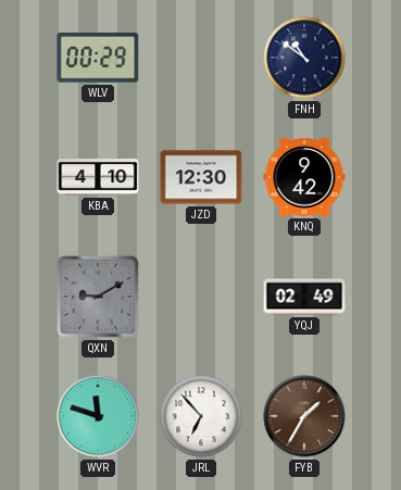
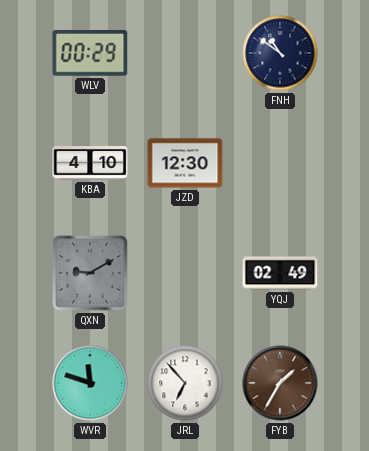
KNQ: 9:42 -> none
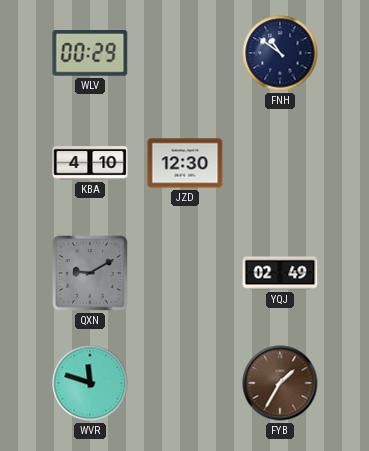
JRL: 6:53 -> none
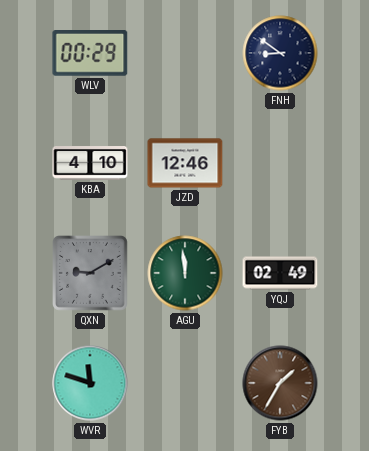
FNH: 10:51 -> 8:51
JZD: 12:30 -> 12:46
AGU: none -> 11:59
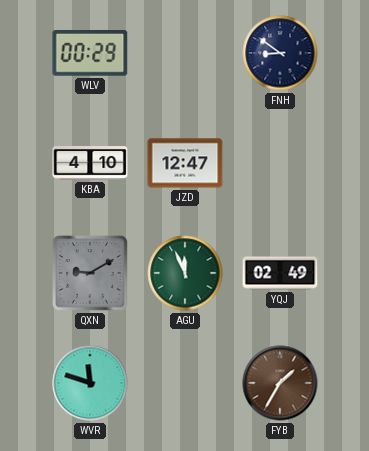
JZD: 12:46 -> 12:47
AGU: 11:59 -> 11:56
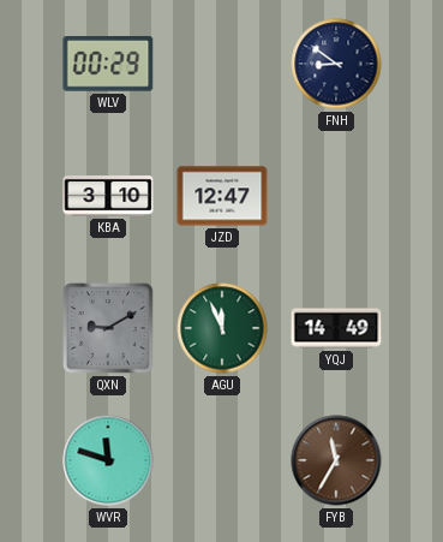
KBA: 4:10 -> 3:10
YQJ: 02:49 -> 14:49
FYB: 1:35 -> 11:35
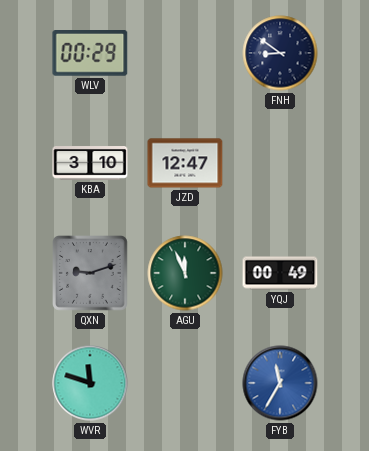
QXN: 9:10 -> 9:12
YQJ: 14:49 -> 00:49
FYB dial: brown -> blue
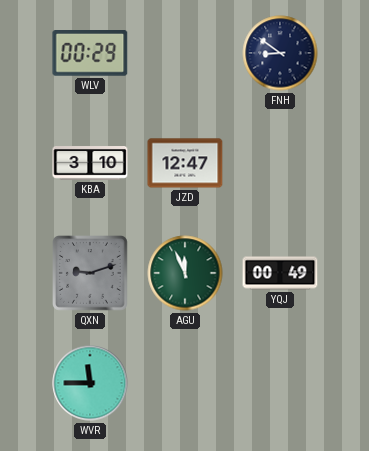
WVR: 11:48 -> 11:45
FYB: 11:35 -> none
